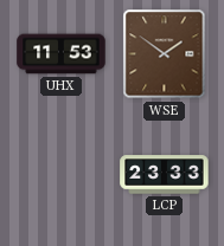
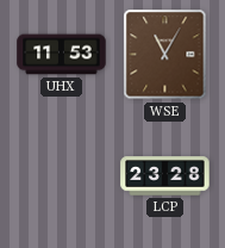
WSE: 1:51 -> 11:05
LCP: 23:33 -> 23:28
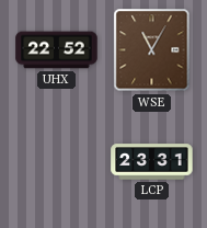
UHX: 11:53 -> 22:52
LCP: 23:28 -> 23:31
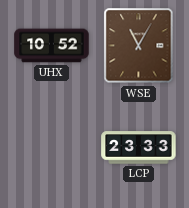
UHX: 22:52 -> 10:52
LCP: 23:31 -> 23:33
